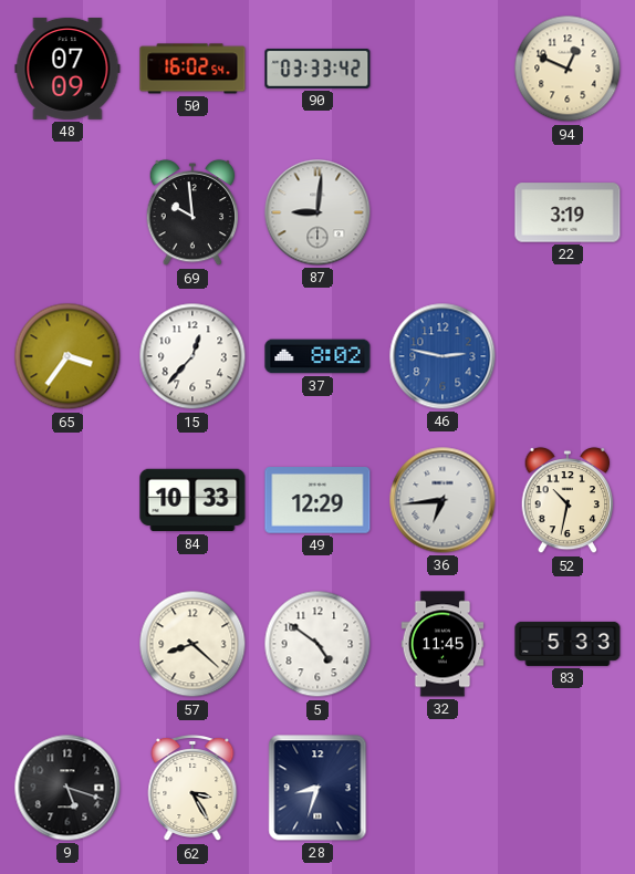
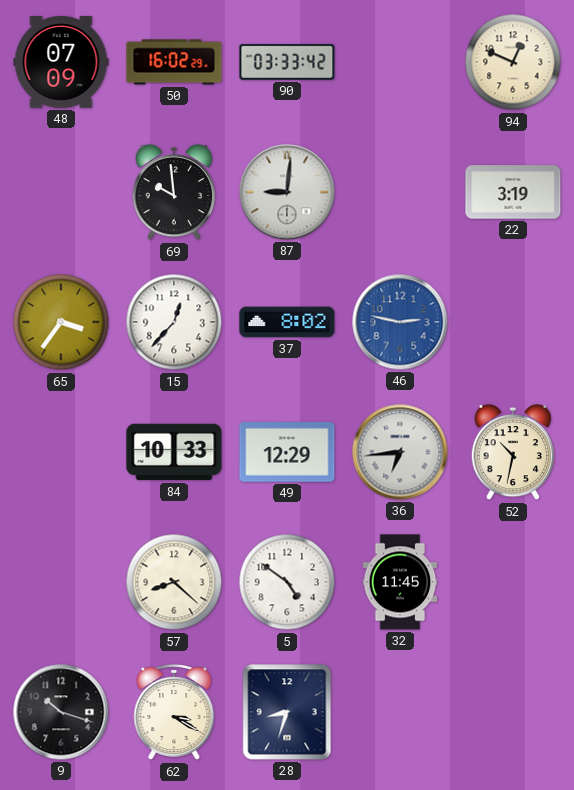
50: 16:02:54 -> 16:02:29
83: 5:33 -> none
9: 5:18 -> 10:18
62: 3:25 -> 3:20
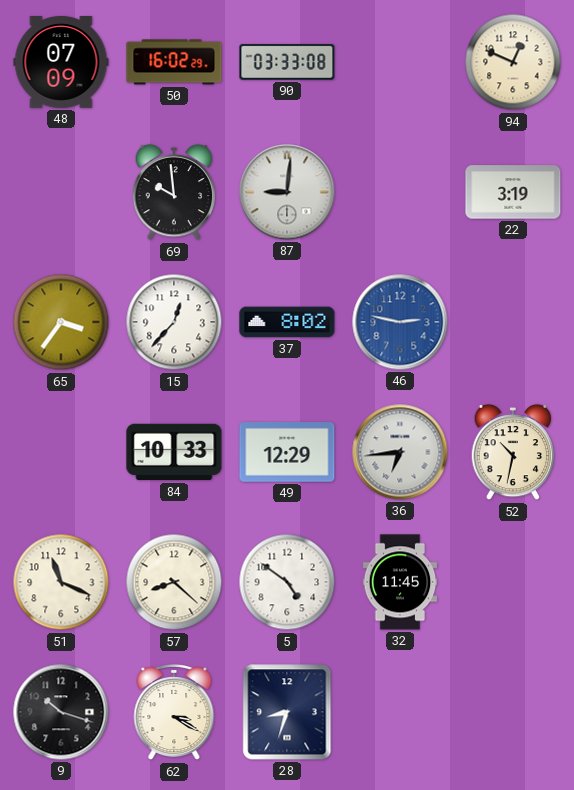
90: 03:33:42 -> 03:33:08
51: none -> 11:19
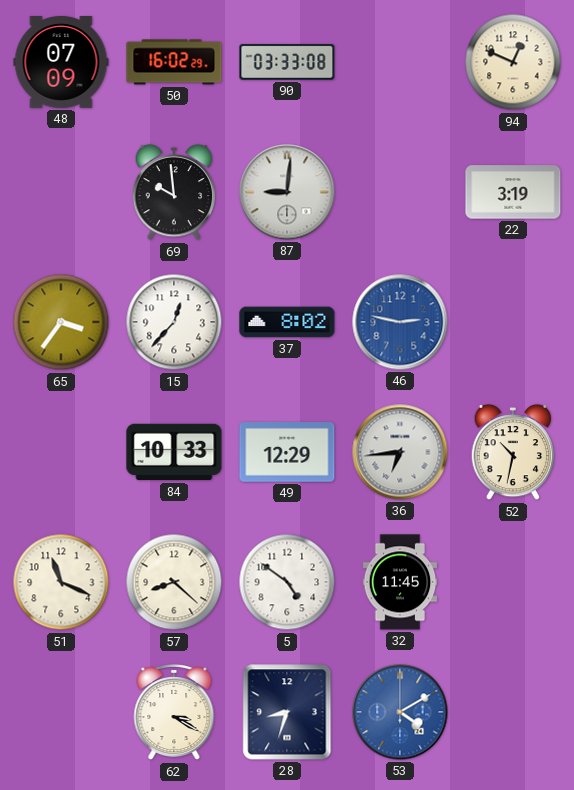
9: 10:18 -> none
53: none -> 4:10
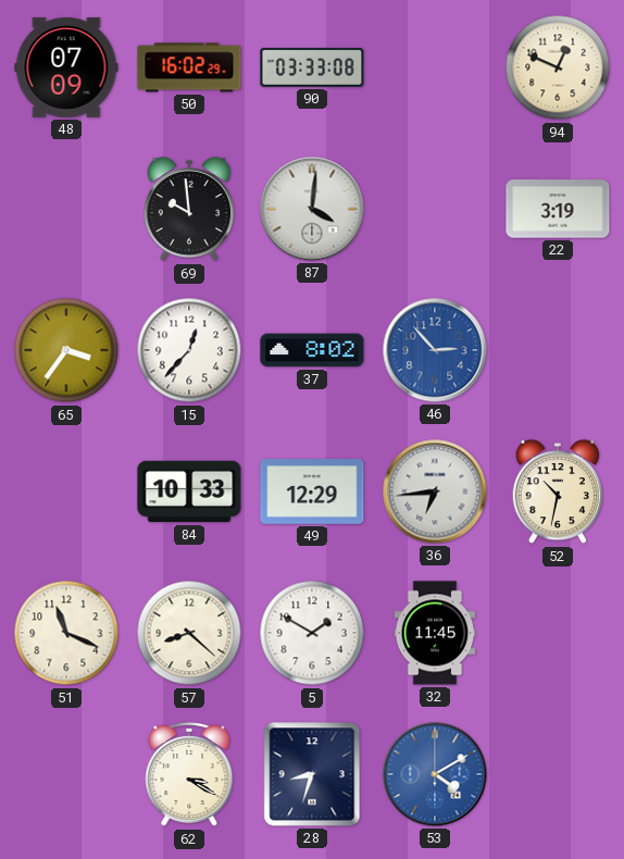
87: 9:01 -> 4:01
46: 2:47 -> 2:53
5: 4:51 -> 1:50
